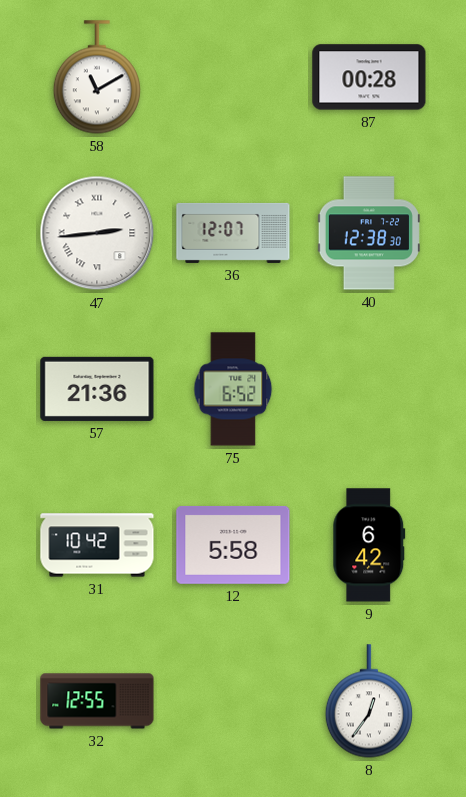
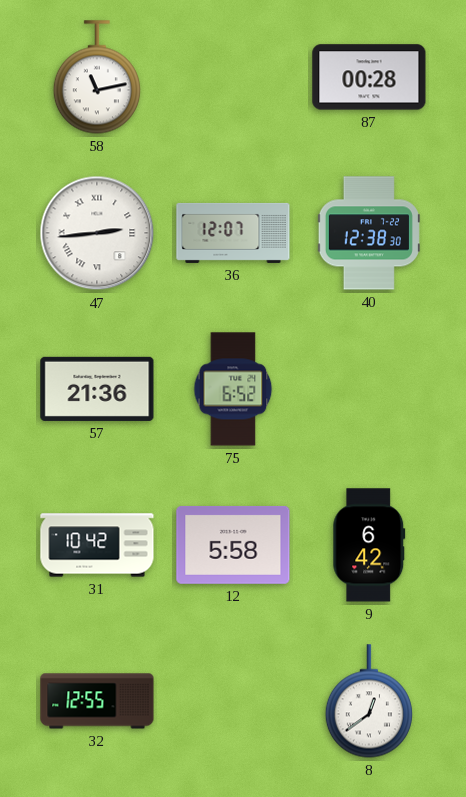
58: 11:10 -> 11:13
8: 12:36 -> 12:39
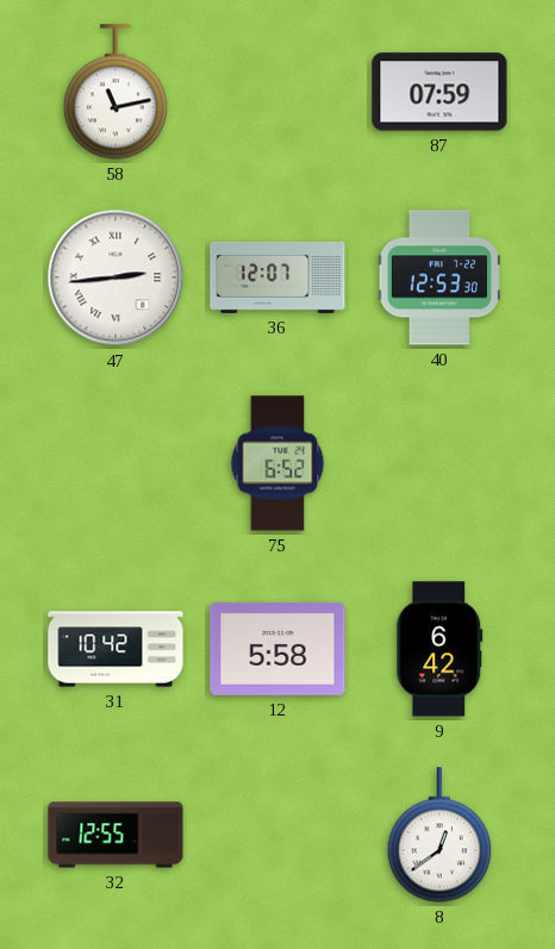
87: 00:28 -> 07:59
40: 12:38 -> 12:53
57: 21:36 -> none
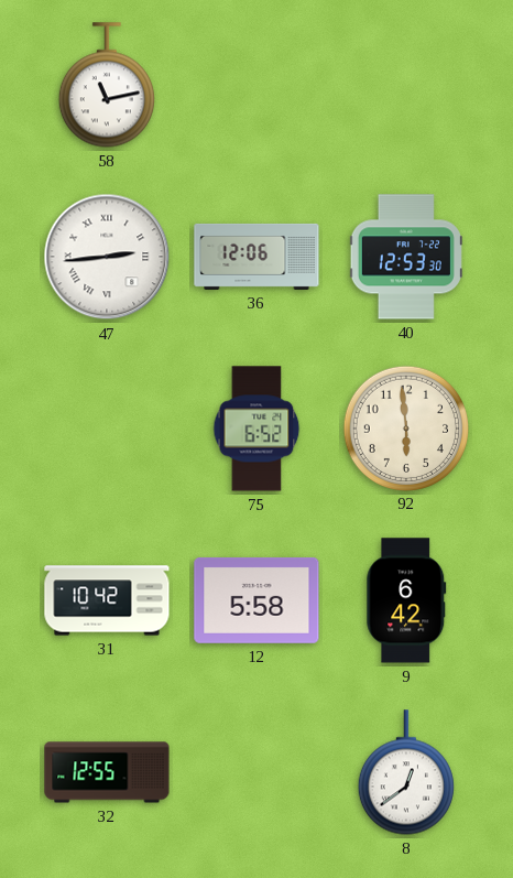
87: 07:59 -> none
36: 12:07 -> 12:06
92: none -> 5:59
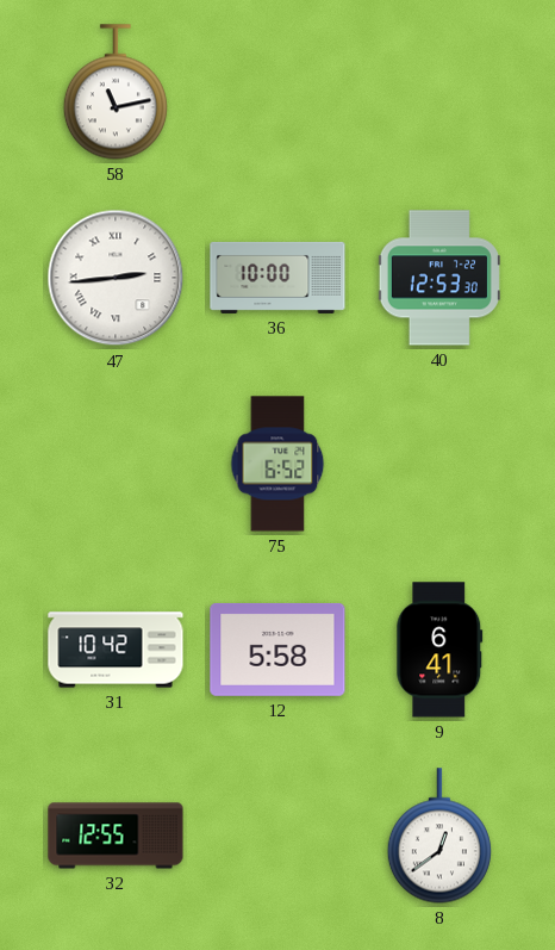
36: 12:06 -> 10:00
92: 5:59 -> none
9: 6:42 -> 6:41
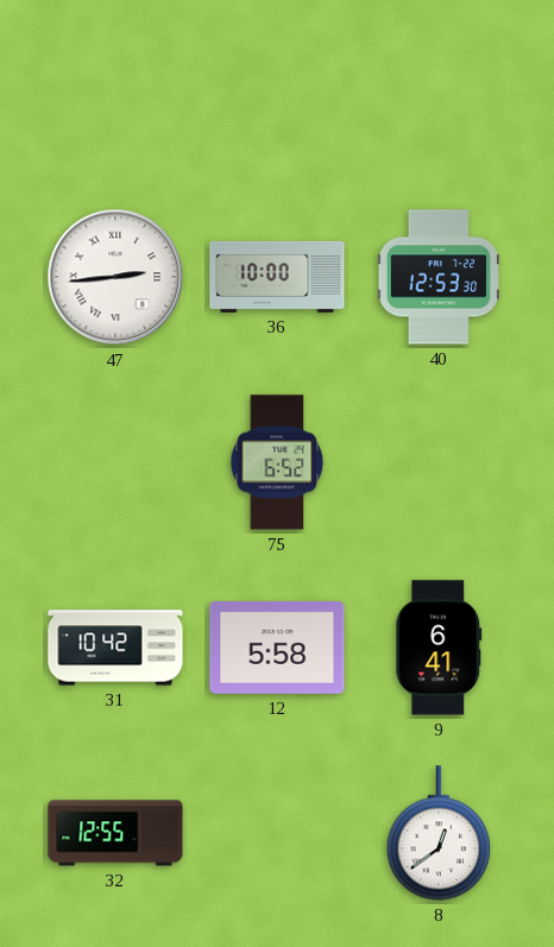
58: 11:13 -> none
